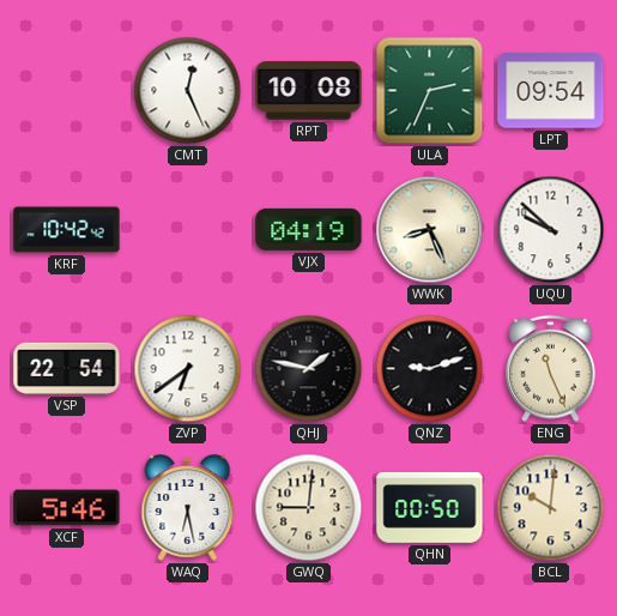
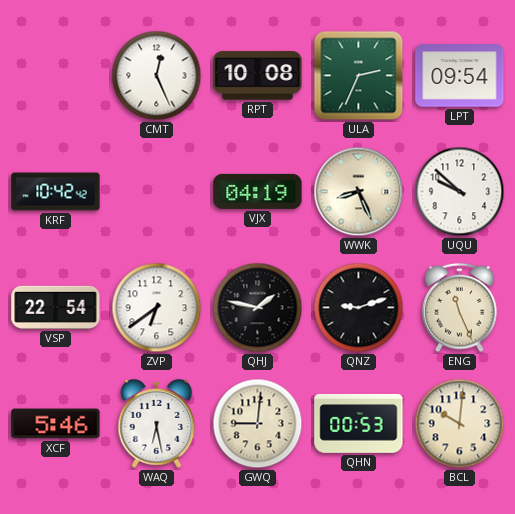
QHN: 00:50 -> 00:53
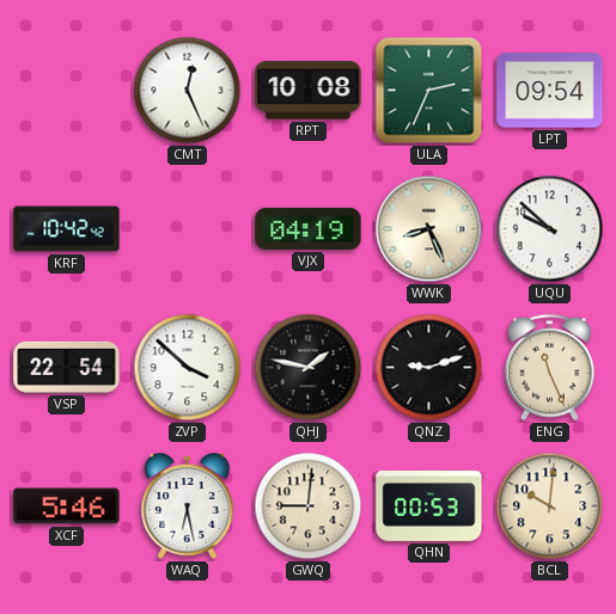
ZVP: 6:39 -> 3:52
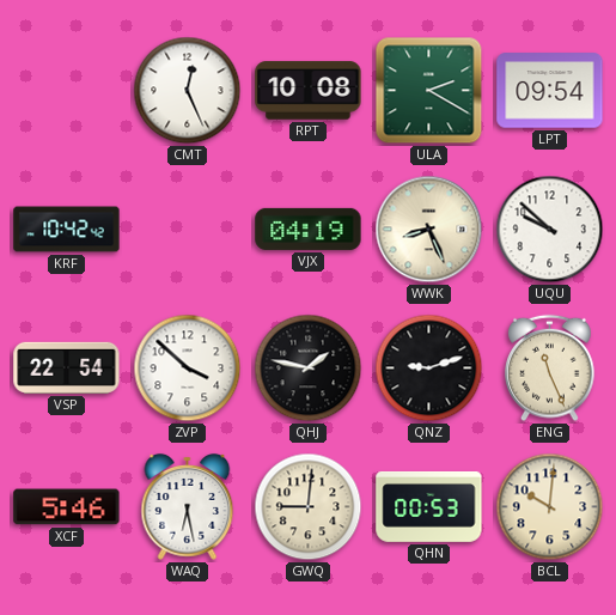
ULA: 2:34 -> 2:20
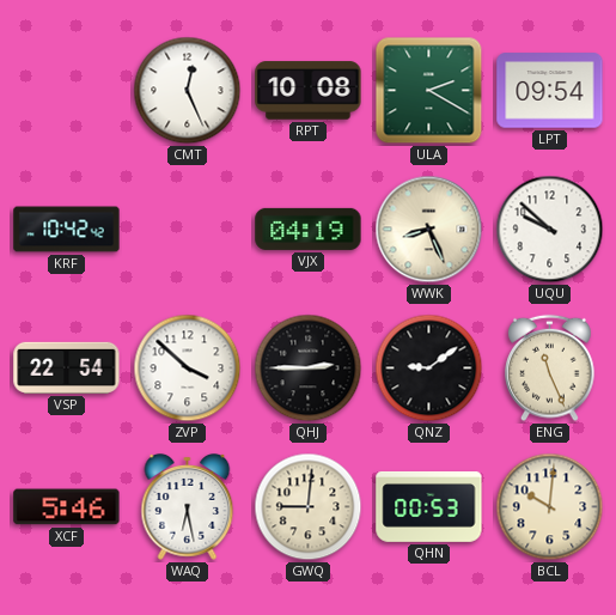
QHJ: 1:47 -> 2:45
QNZ: 9:12 -> 9:09
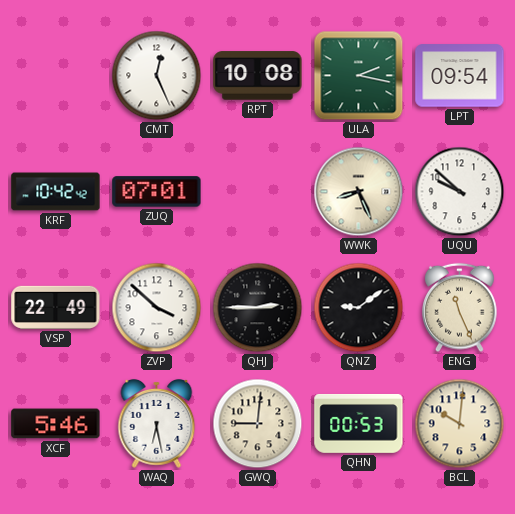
ULA: 2:20 -> 2:17
ZUQ: none -> 07:01
VJX: 04:19 -> none
VSP: 22:54 -> 22:49
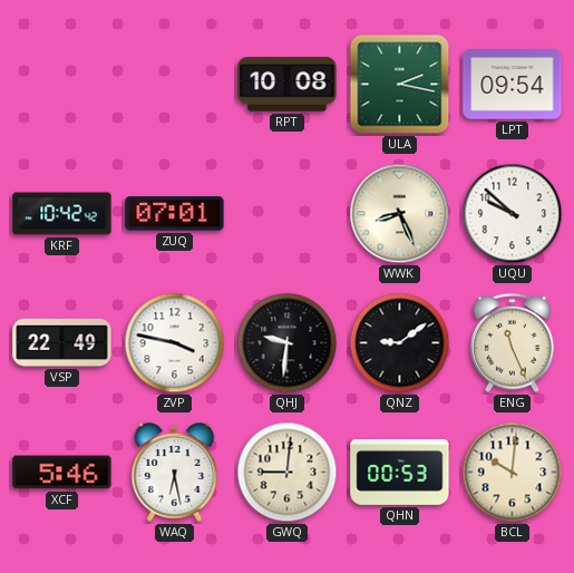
CMT: 12:26 -> none
ZVP: 3:52 -> 3:47
QHJ: 2:45 -> 9:31
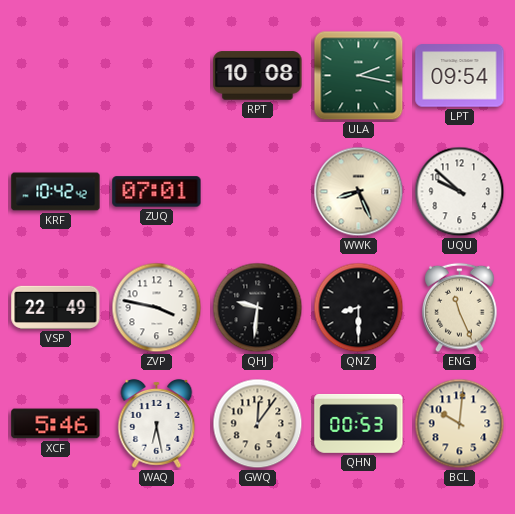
QNZ: 9:09 -> 8:30
GWQ: 9:01 -> 12:06
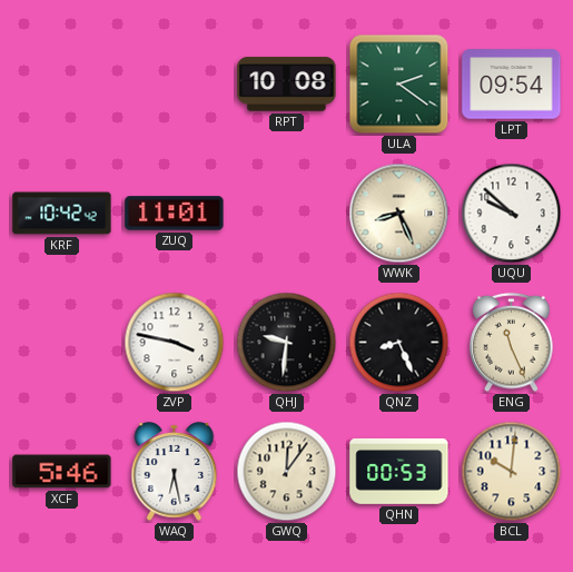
ULA: 2:17 -> 2:21
ZUQ: 07:01 -> 11:01
VSP: 22:49 -> none
QNZ: 8:30 -> 8:26
